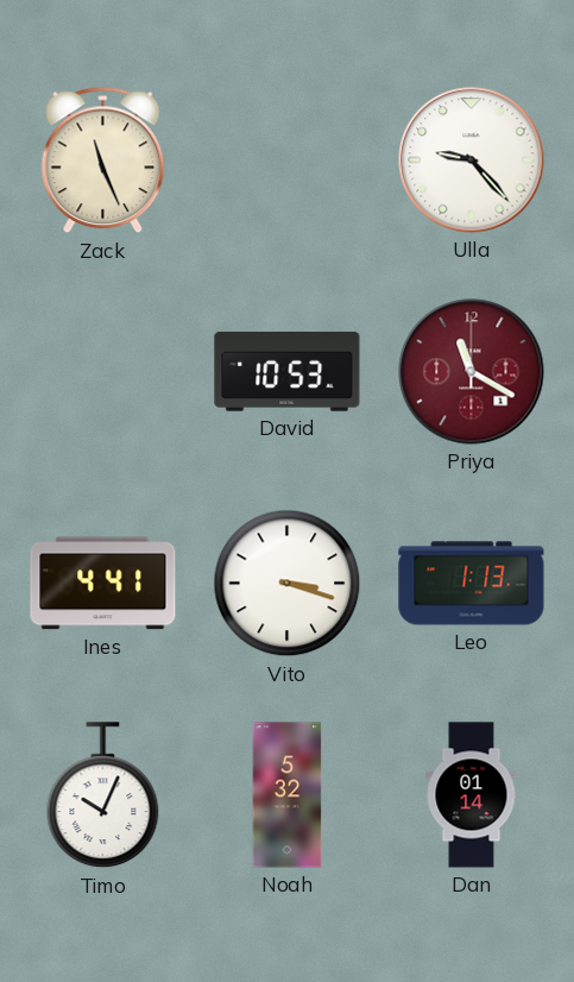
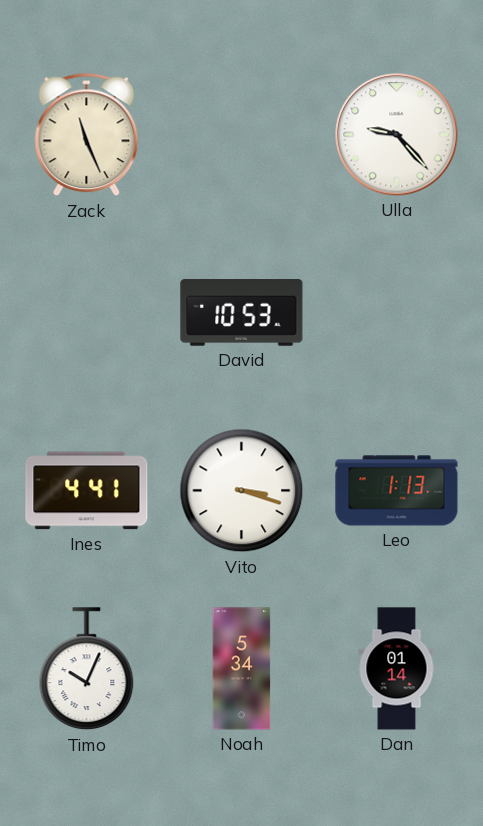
Priya: 11:20 -> none
Noah: 5:32 -> 5:34
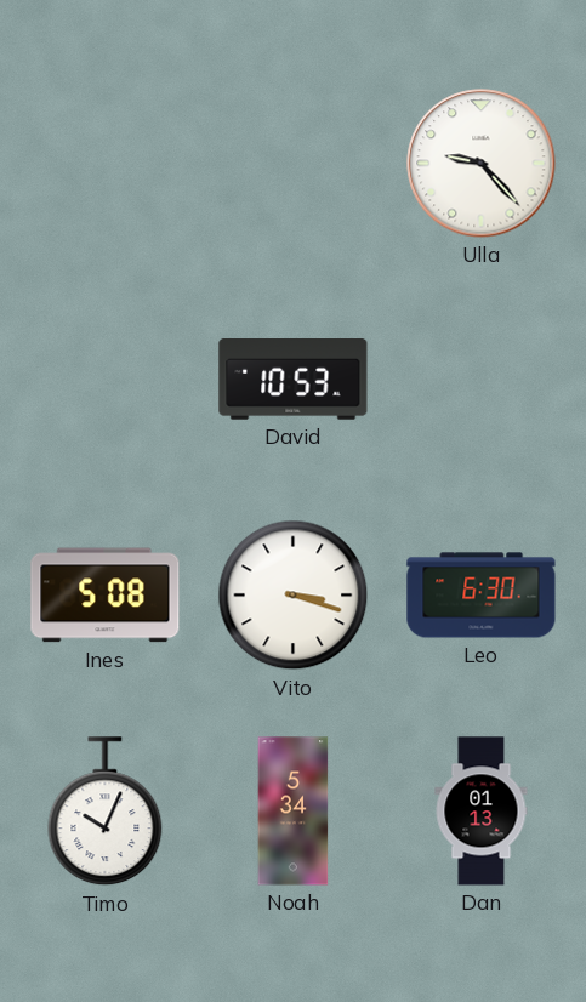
Zack: 11:26 -> none
Ines: 4:41 -> 5:08
Leo: 1:13 -> 6:30
Dan: 01:14 -> 01:13
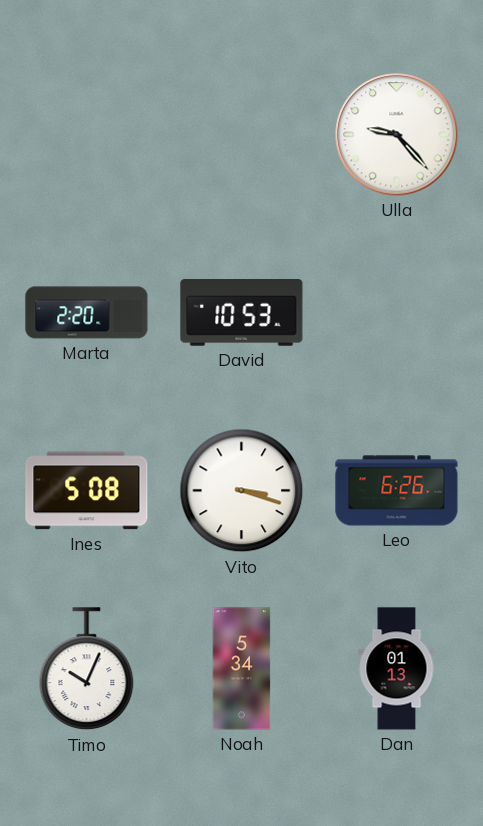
Marta: none -> 2:20
Leo: 6:30 -> 6:26
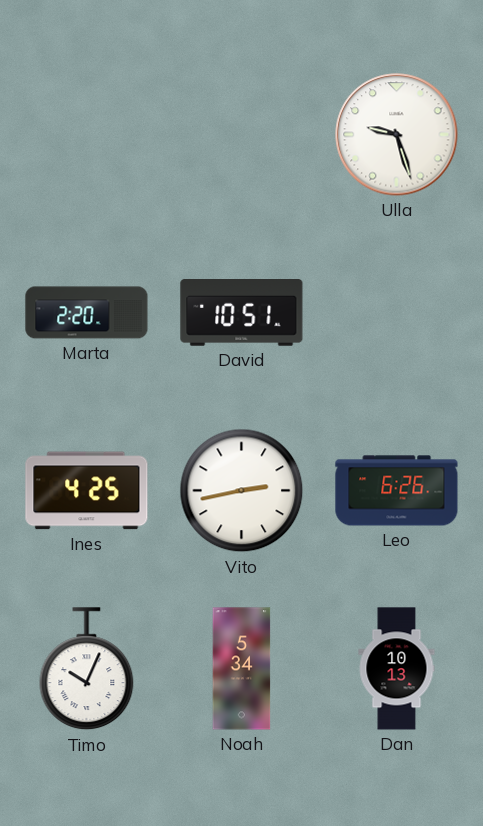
Ulla: 9:23 -> 9:27
David: 10:53 -> 10:51
Ines: 5:08 -> 4:25
Vito: 3:18 -> 2:43
Dan: 01:13 -> 10:13
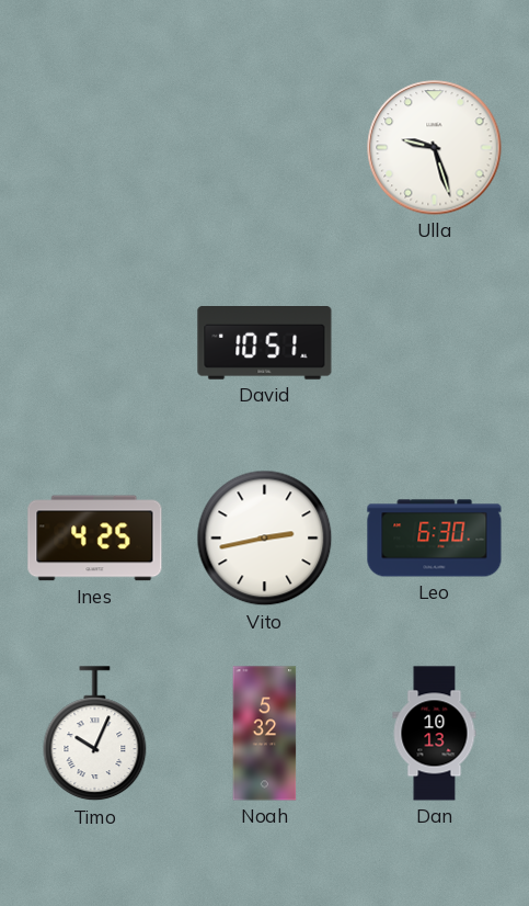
Marta: 2:20 -> none
Leo: 6:26 -> 6:30
Noah: 5:34 -> 5:32
